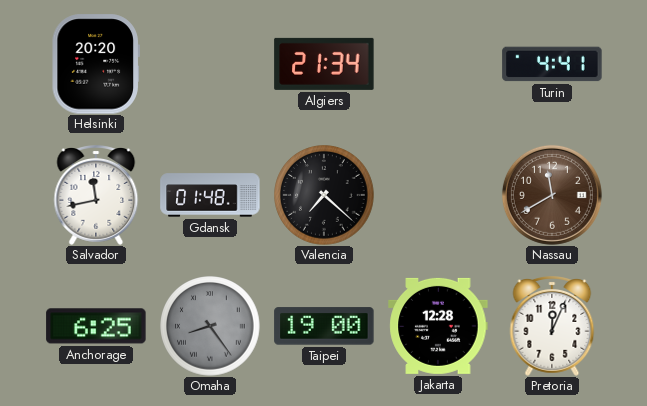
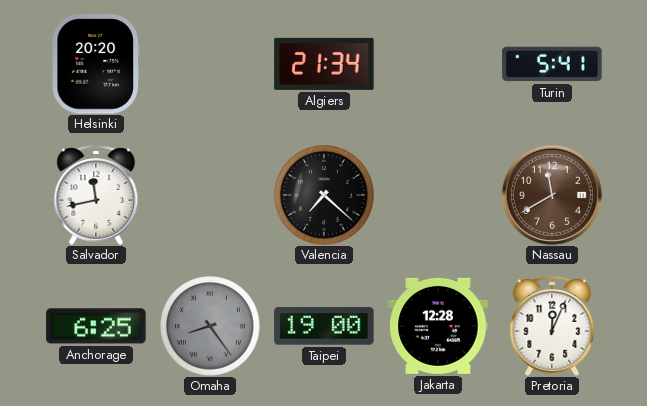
Turin: 4:41 -> 5:41
Gdansk: 01:48 -> none
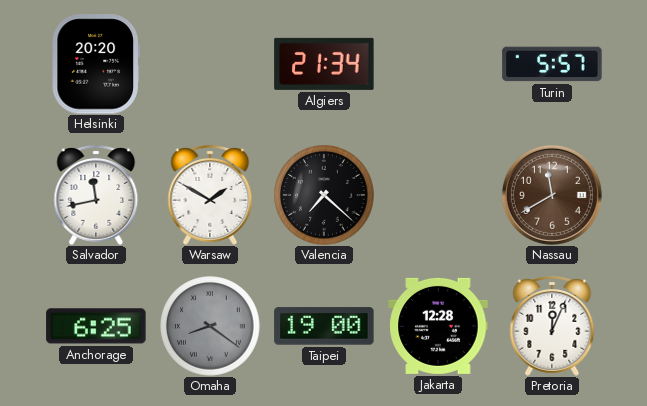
Turin: 5:41 -> 5:57
Warsaw: none -> 1:50
Omaha: 8:24 -> 8:21
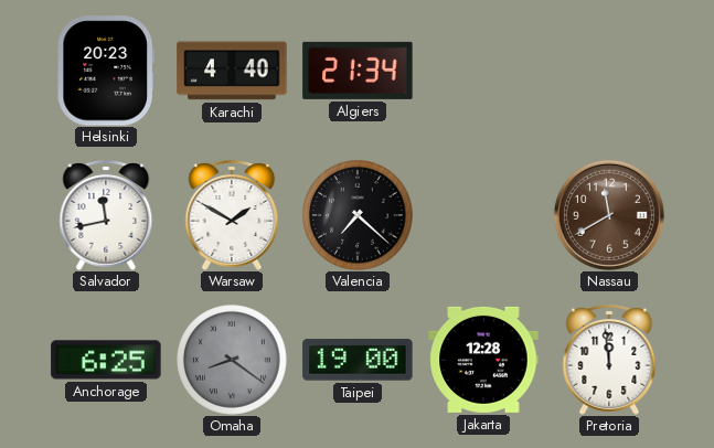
Helsinki: 20:20 -> 20:23
Karachi: none -> 4:40
Turin: 5:57 -> none
Pretoria: 12:04 -> 11:59
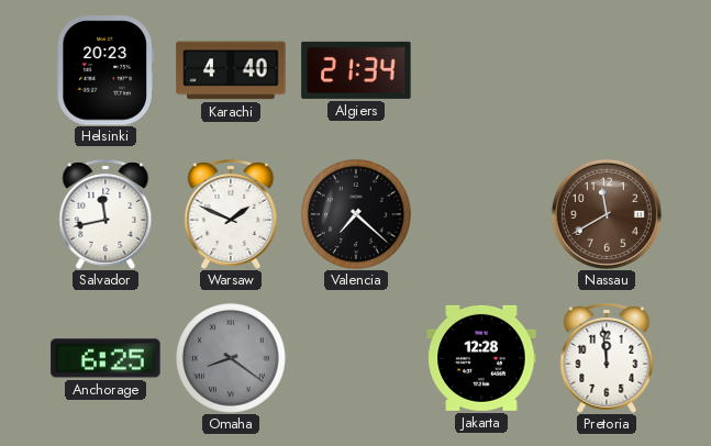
Warsaw: 1:50 -> 1:49
Taipei: 19:00 -> none
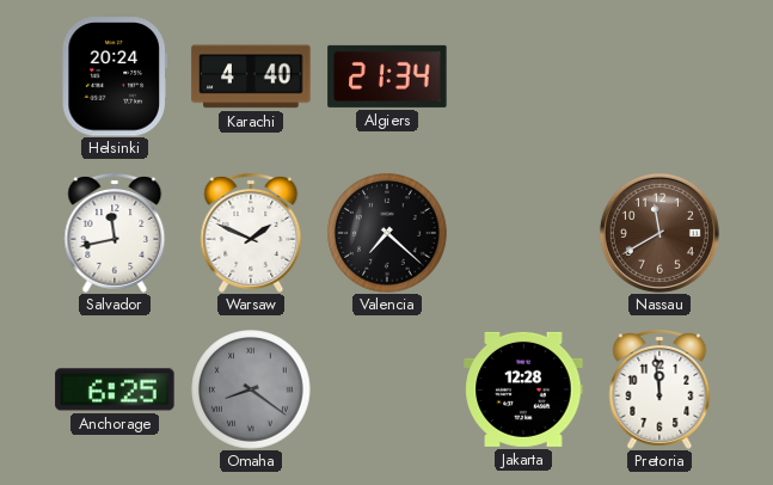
Helsinki: 20:23 -> 20:24
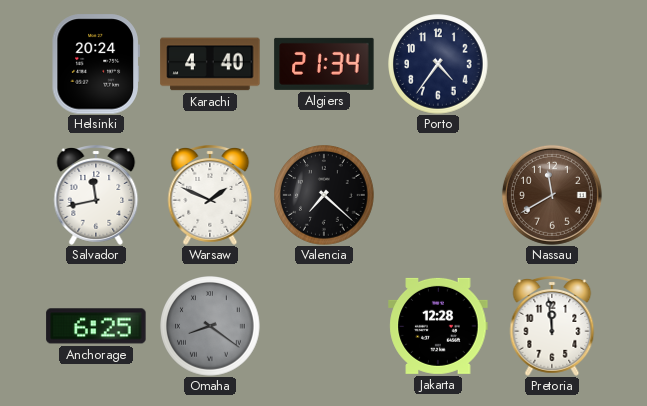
Porto: none -> 4:36
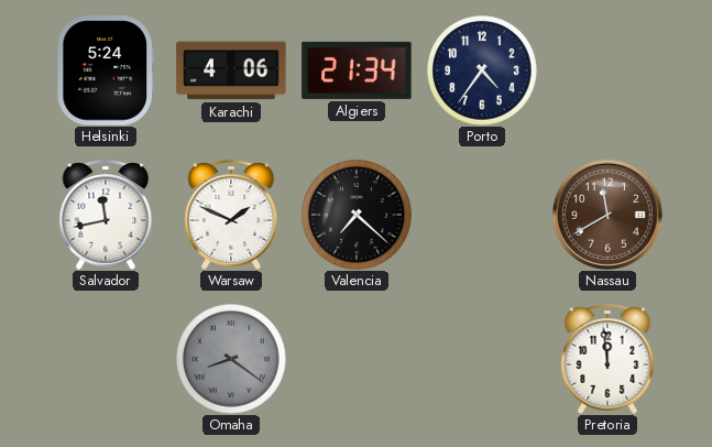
Helsinki: 20:24 -> 5:24
Karachi: 4:40 -> 4:06
Anchorage: 6:25 -> none
Jakarta: 12:28 -> none
